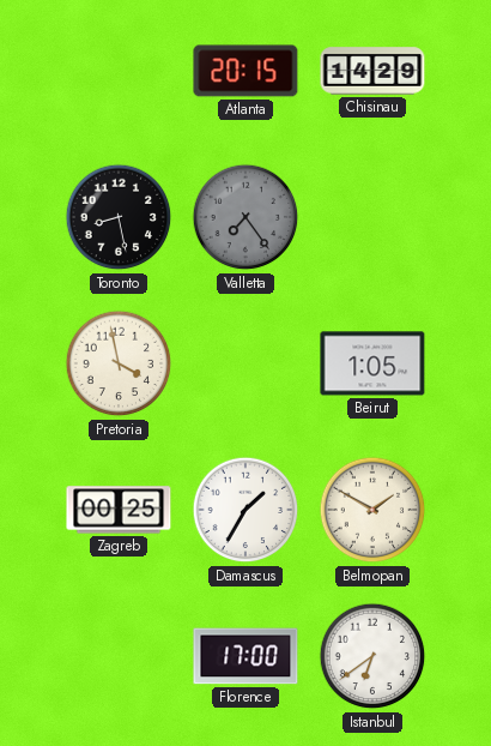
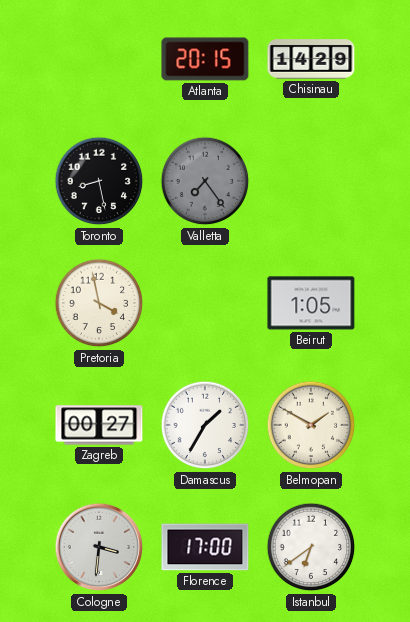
Zagreb: 00:25 -> 00:27
Cologne: none -> 3:31
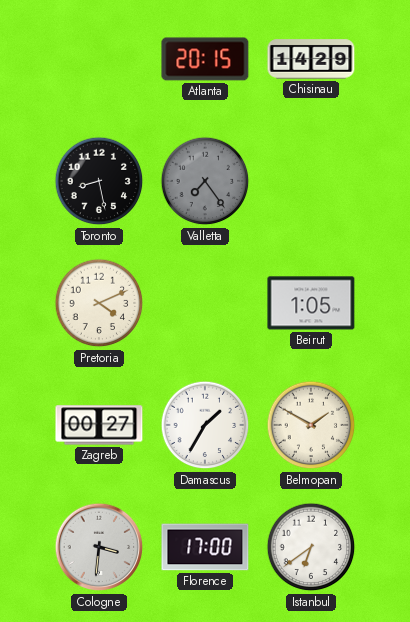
Pretoria: 3:58 -> 4:11
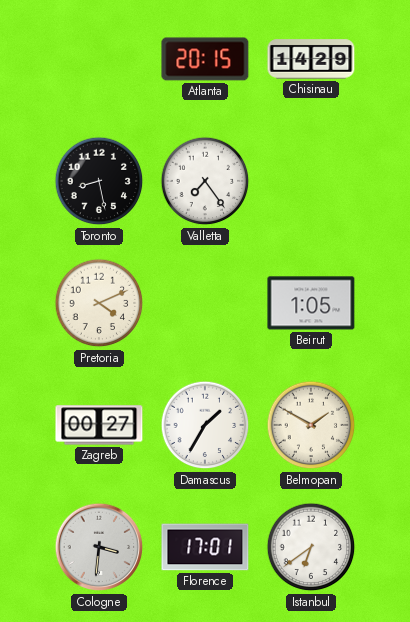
Valletta dial: grey -> white
Florence: 17:00 -> 17:01
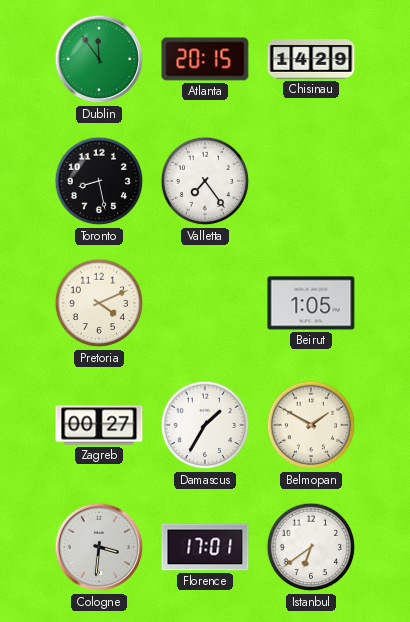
Dublin: none -> 11:54
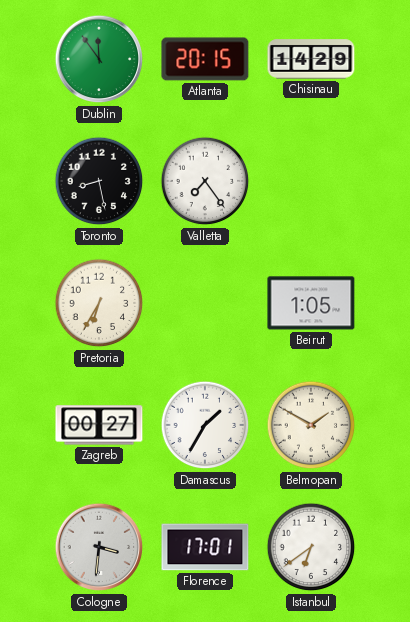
Pretoria: 4:11 -> 6:35
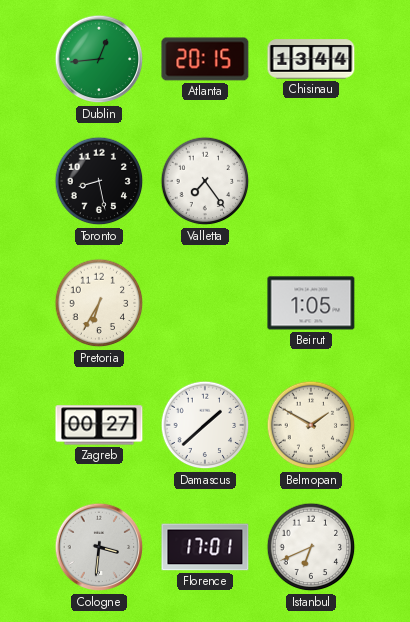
Dublin: 11:54 -> 12:44
Chisinau: 14:29 -> 13:44
Damascus: 1:35 -> 1:38
Istanbul: 6:39 -> 6:41
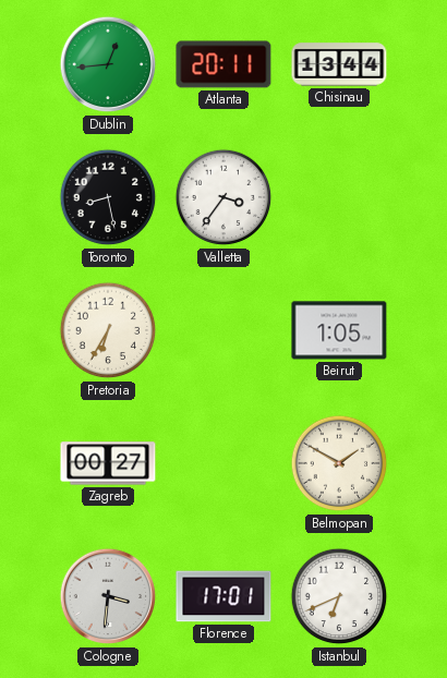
Atlanta: 20:15 -> 20:11
Valletta: 7:24 -> 3:36
Damascus: 1:38 -> none
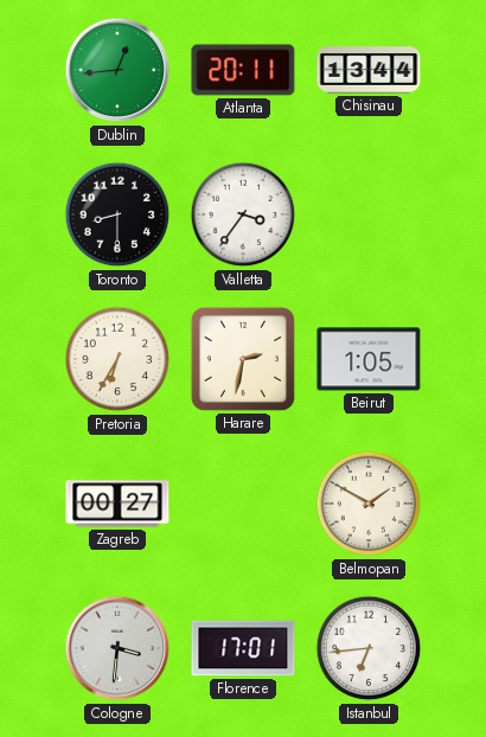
Toronto: 8:28 -> 8:30
Harare: none -> 2:32
Istanbul: 6:41 -> 6:44
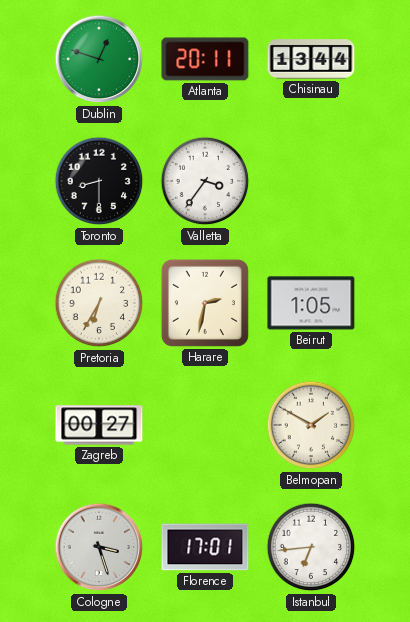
Dublin: 12:44 -> 12:48
Cologne: 3:31 -> 3:27
